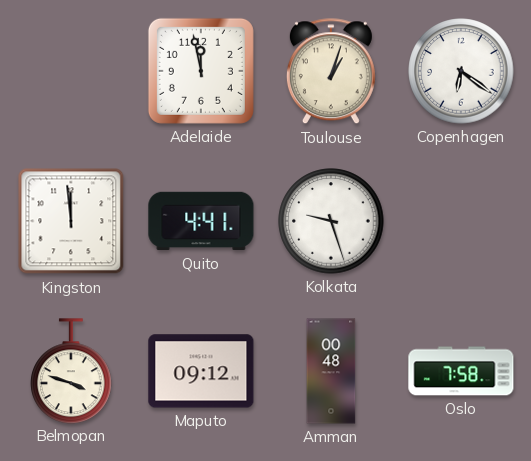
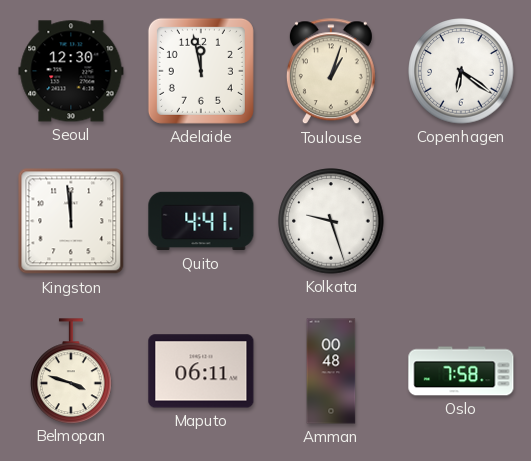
Seoul: none -> 12:30
Maputo: 09:12 -> 06:11
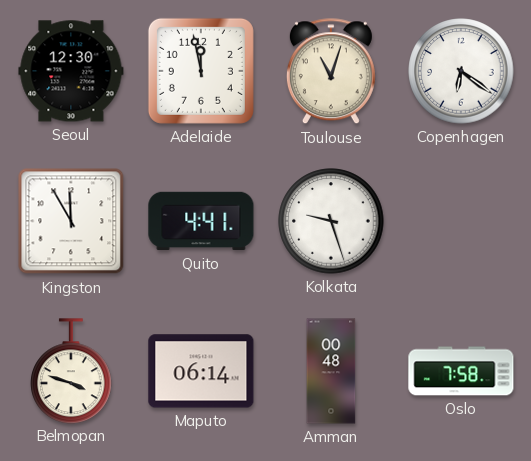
Toulouse: 1:03 -> 11:03
Kingston: 11:59 -> 11:55
Maputo: 06:11 -> 06:14
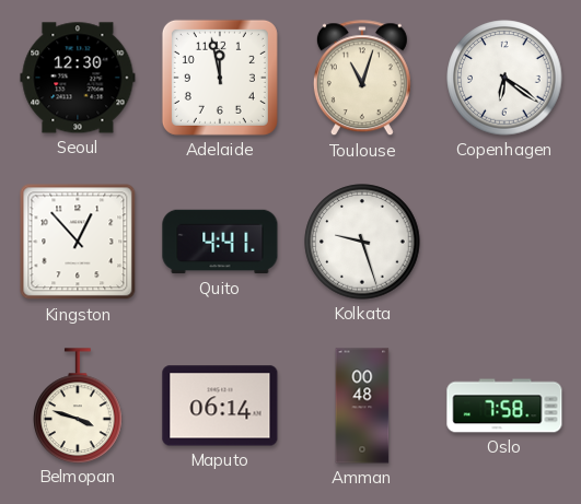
Kingston: 11:55 -> 12:53
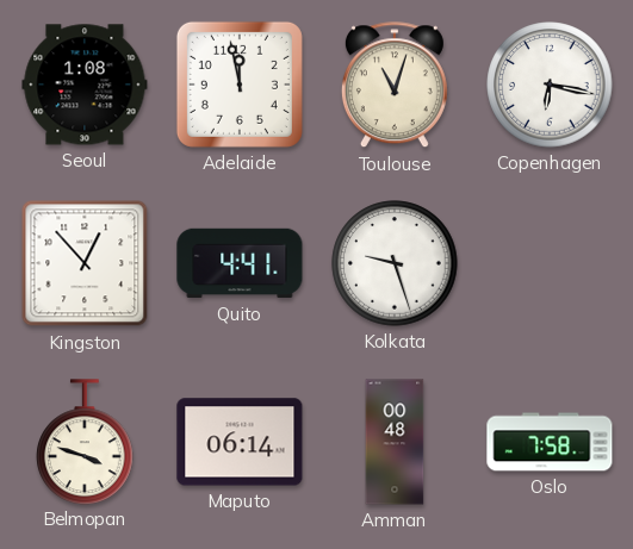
Seoul: 12:30 -> 1:08
Copenhagen: 6:21 -> 6:17
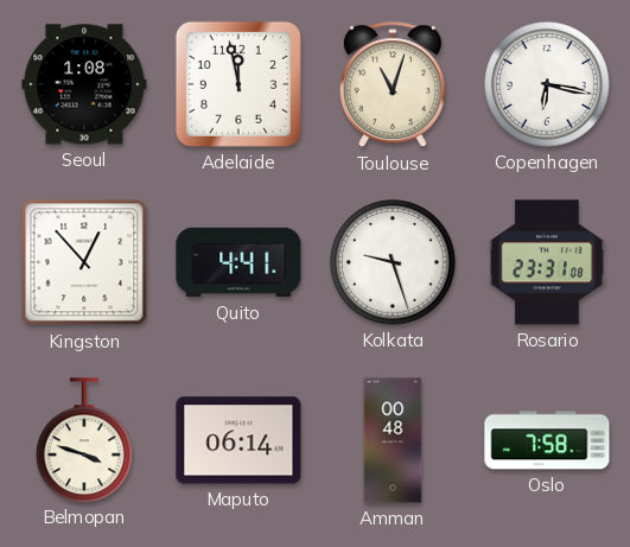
Rosario: none -> 23:31
